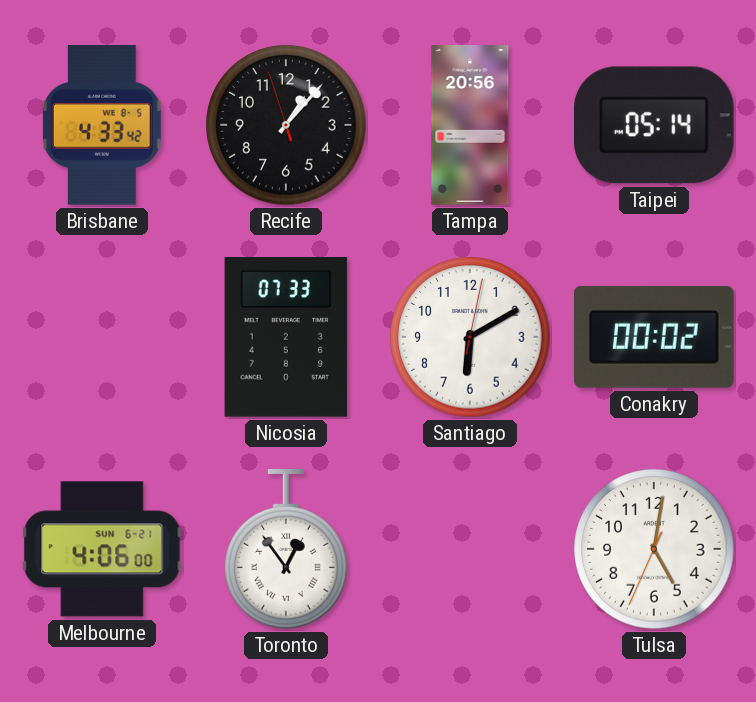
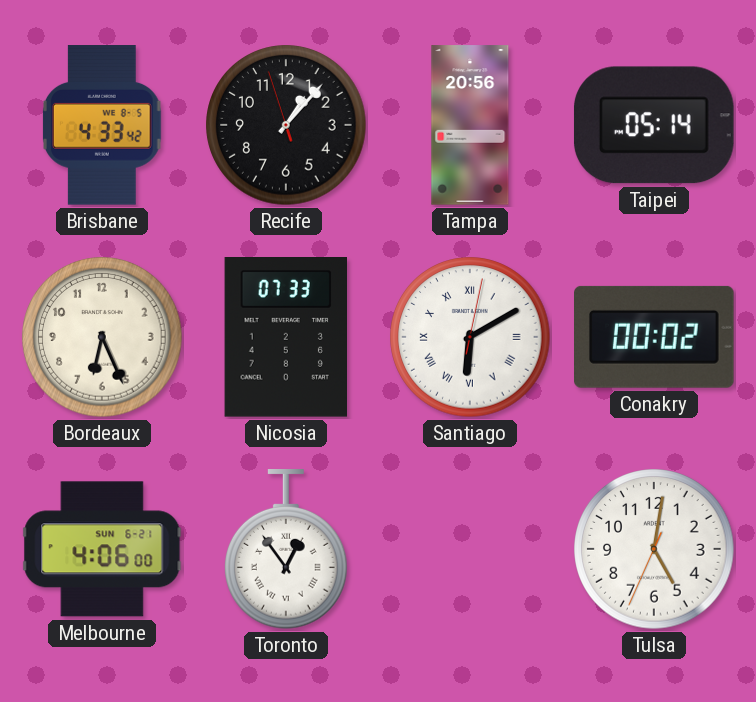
Bordeaux: none -> 6:26
Santiago numerals: Arabic -> Roman
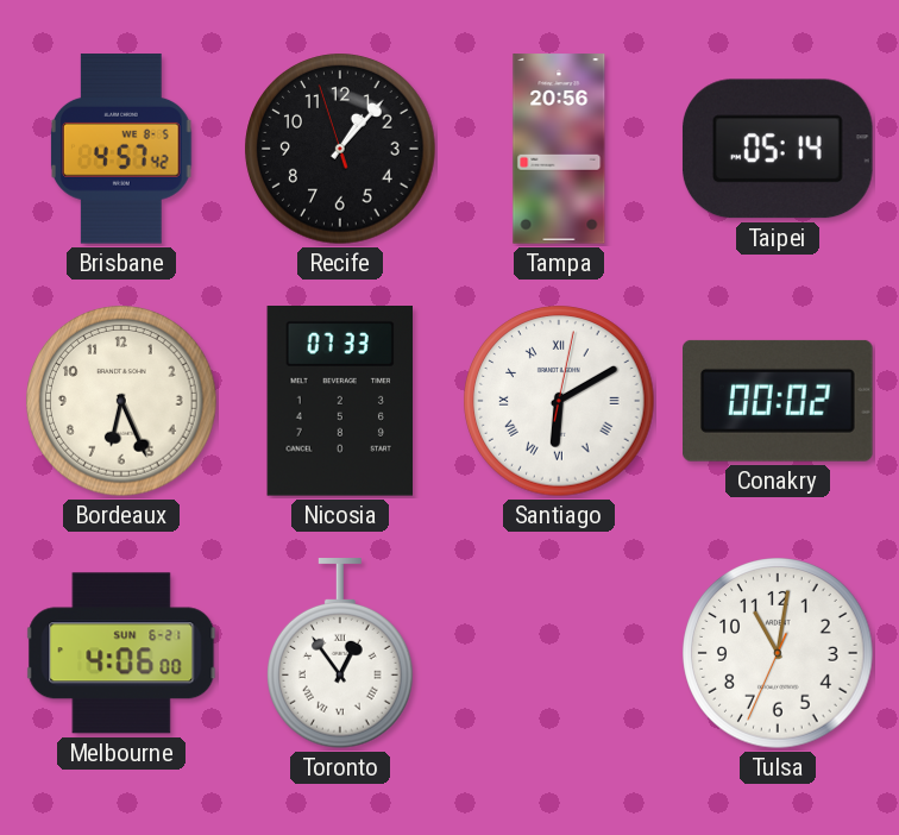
Brisbane: 4:33 -> 4:57
Tulsa: 5:01 -> 11:01
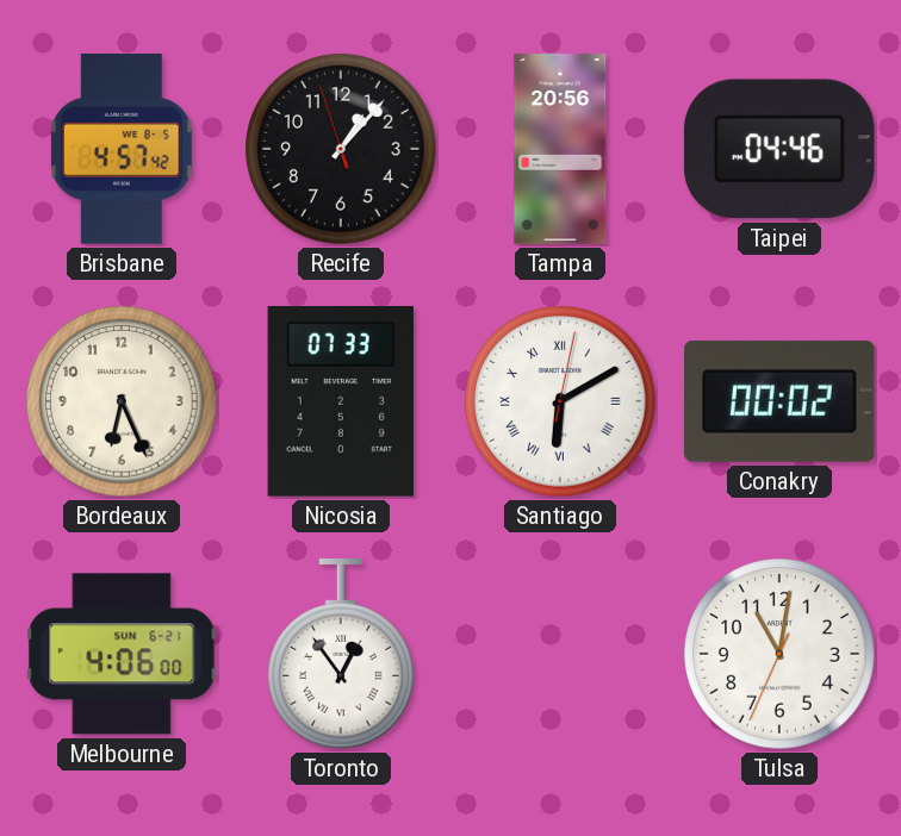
Taipei: 05:14 -> 04:46
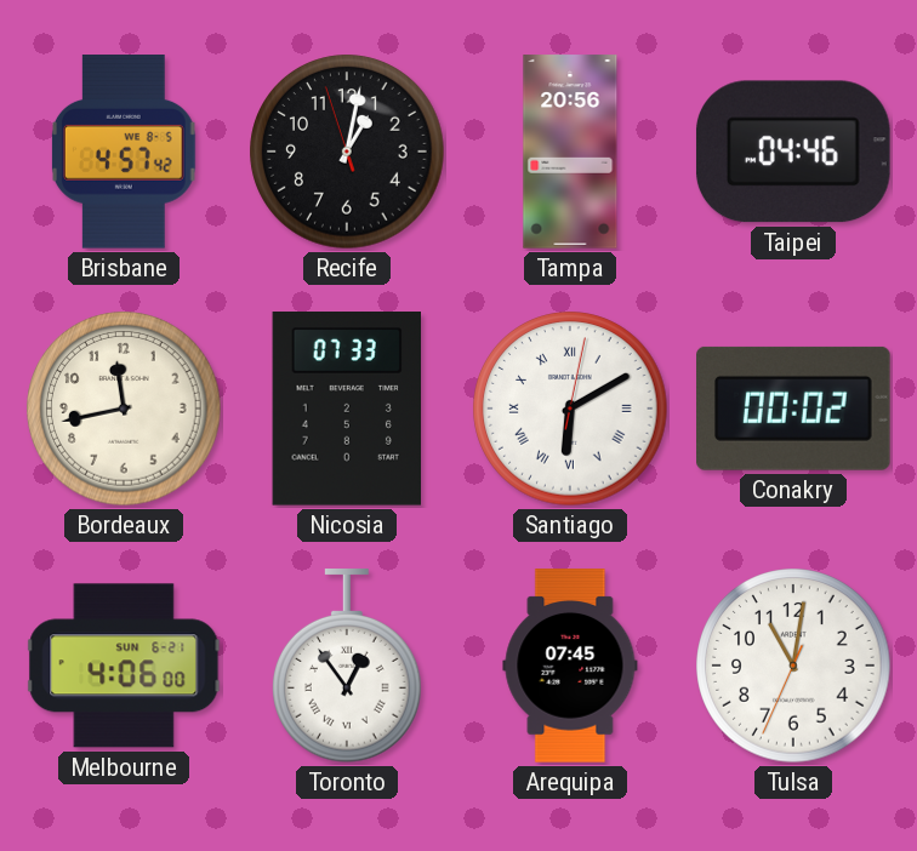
Recife: 1:06 -> 1:01
Bordeaux: 6:26 -> 11:43
Arequipa: none -> 07:45
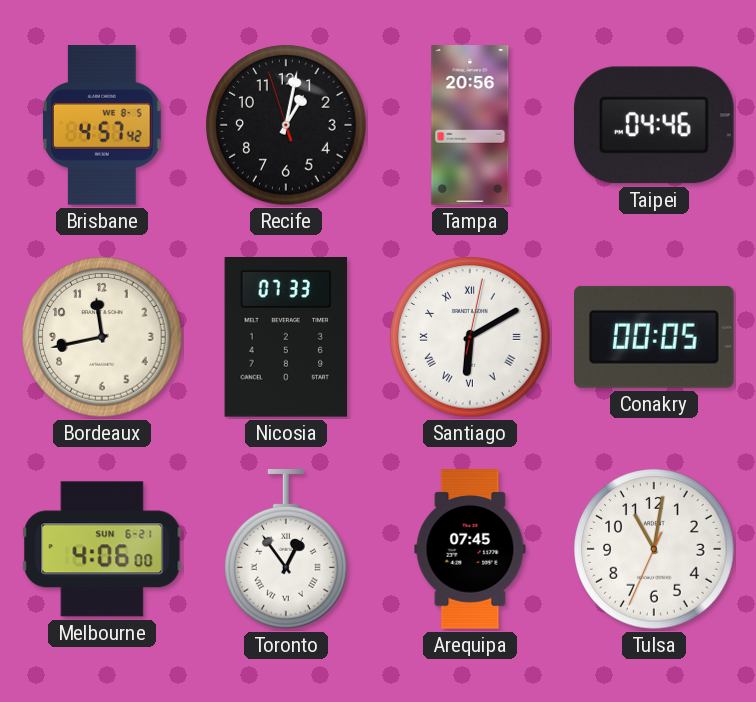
Conakry: 00:02 -> 00:05
